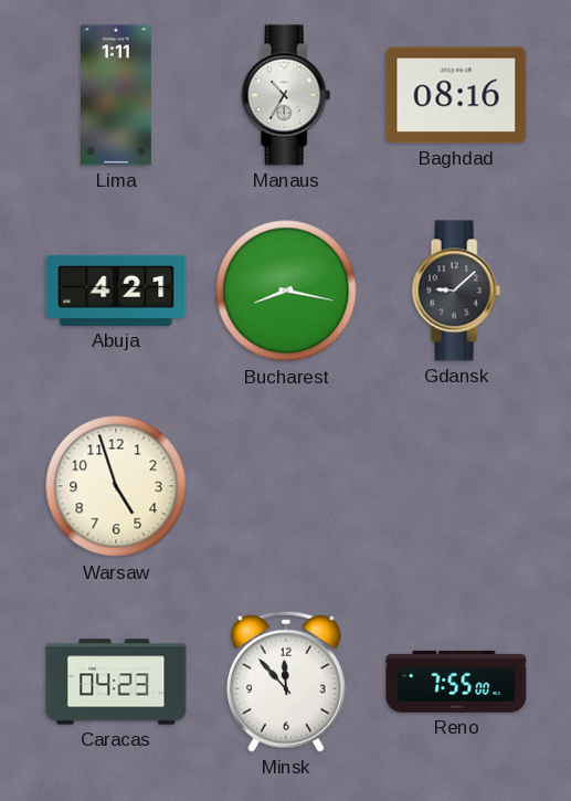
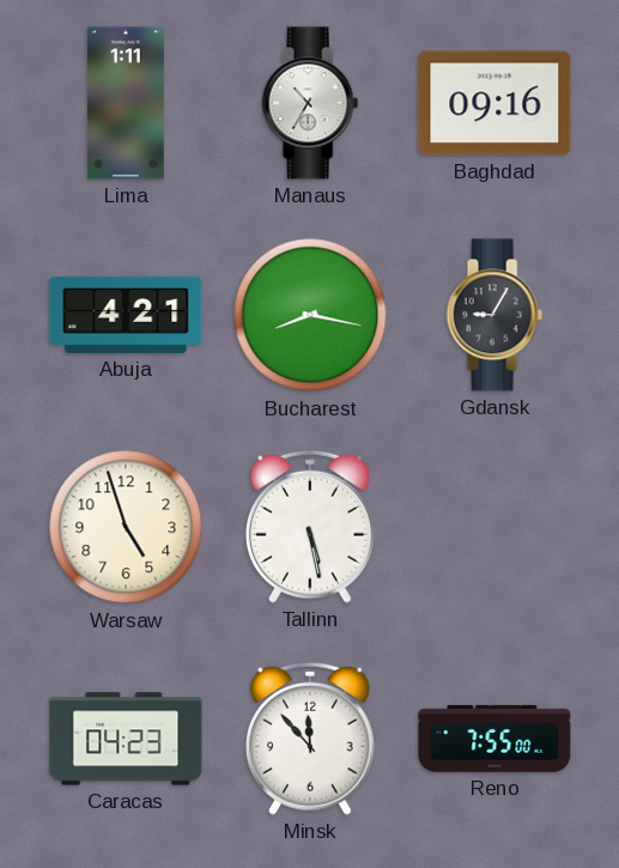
Baghdad: 08:16 -> 09:16
Gdansk: 9:08 -> 9:05
Tallinn: none -> 5:28
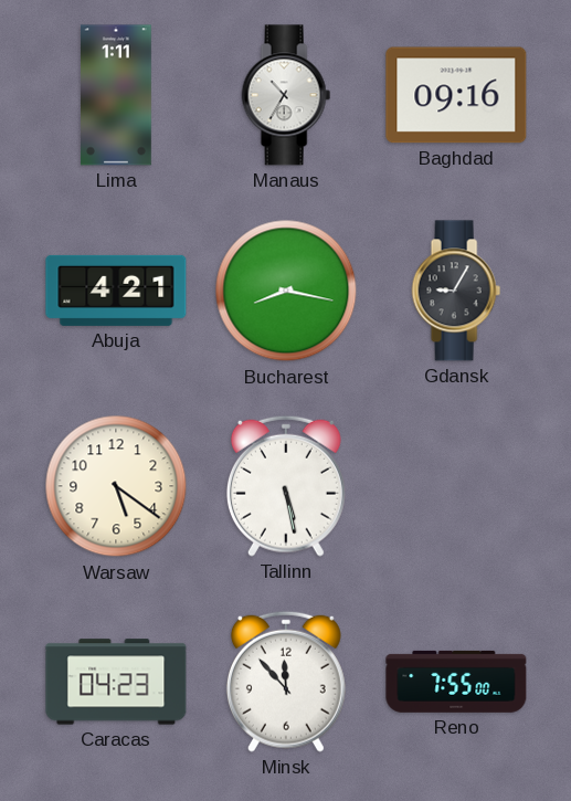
Warsaw: 4:57 -> 5:21
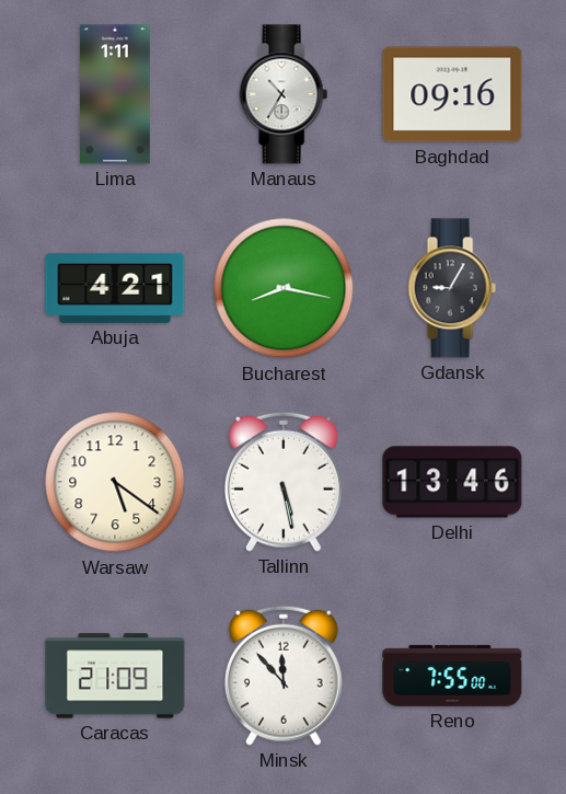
Delhi: none -> 13:46
Caracas: 04:23 -> 21:09
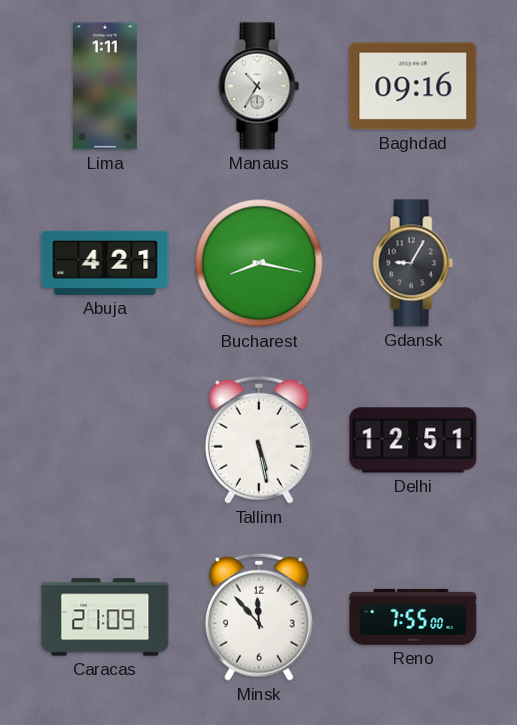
Warsaw: 5:21 -> none
Delhi: 13:46 -> 12:51
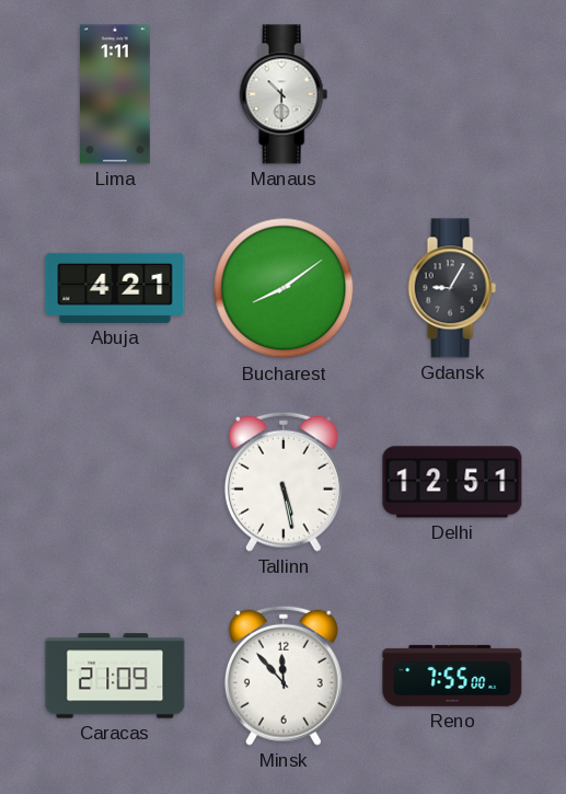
Manaus: 10:35 -> 10:30
Baghdad: 09:16 -> none
Bucharest: 8:17 -> 8:09
